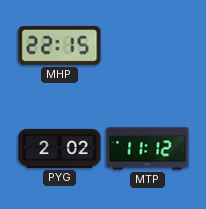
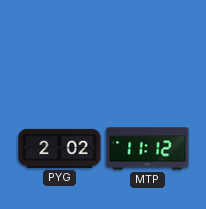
MHP: 22:15 -> none
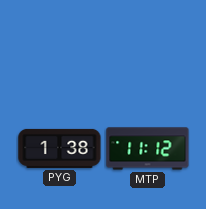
PYG: 2:02 -> 1:38
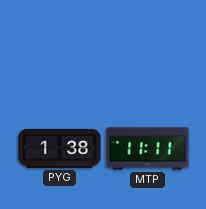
MTP: 11:12 -> 11:11
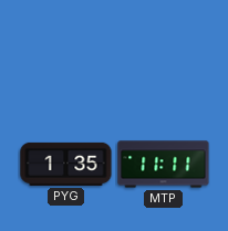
PYG: 1:38 -> 1:35
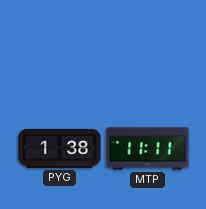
PYG: 1:35 -> 1:38
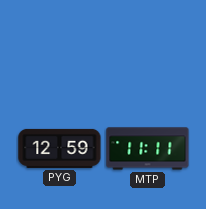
PYG: 1:38 -> 12:59
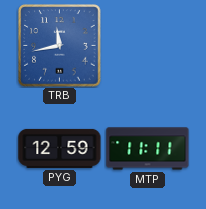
TRB: none -> 11:43
